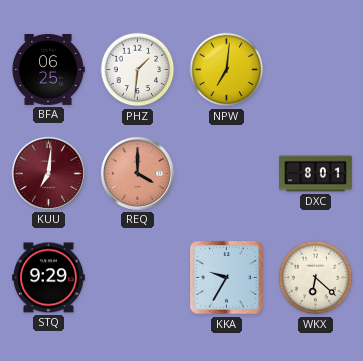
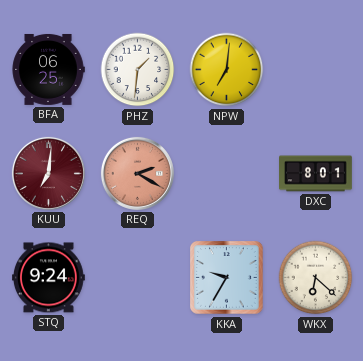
REQ: 4:00 -> 2:20
STQ: 9:29 -> 9:24
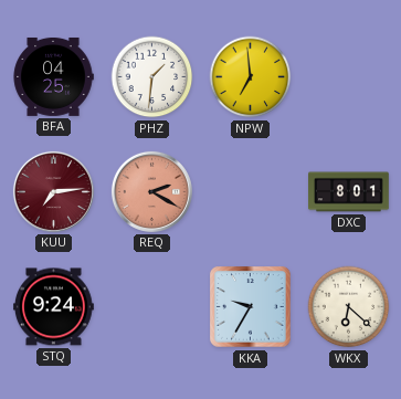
BFA: 06:25 -> 04:25
NPW: 7:01 -> 6:59
KUU: 7:01 -> 7:14
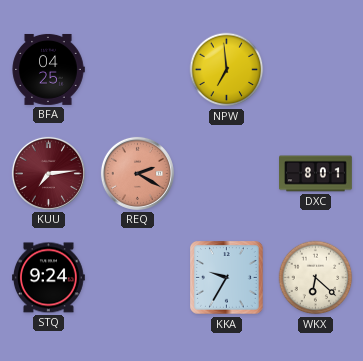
PHZ: 1:31 -> none
